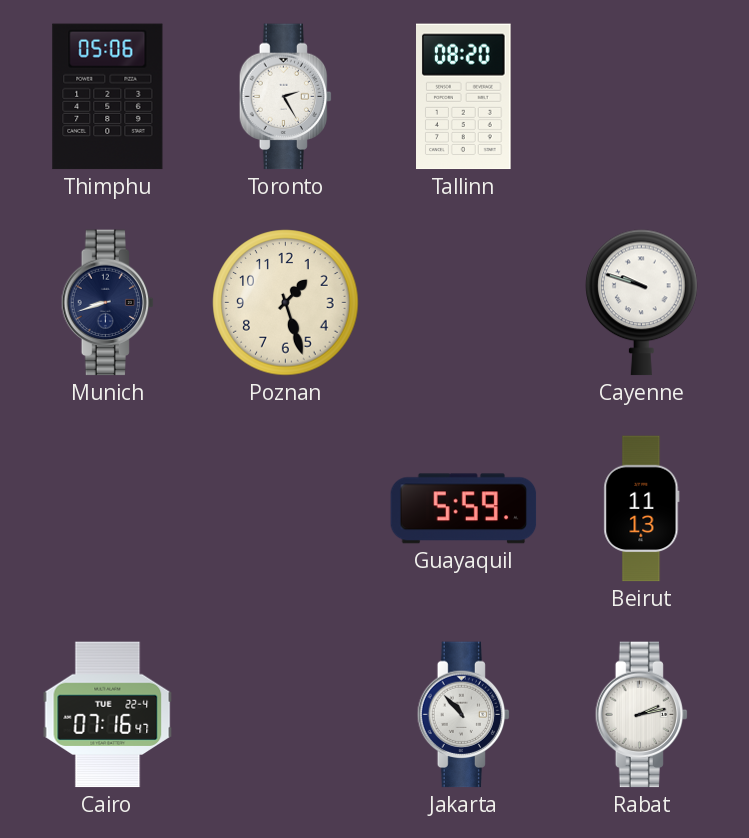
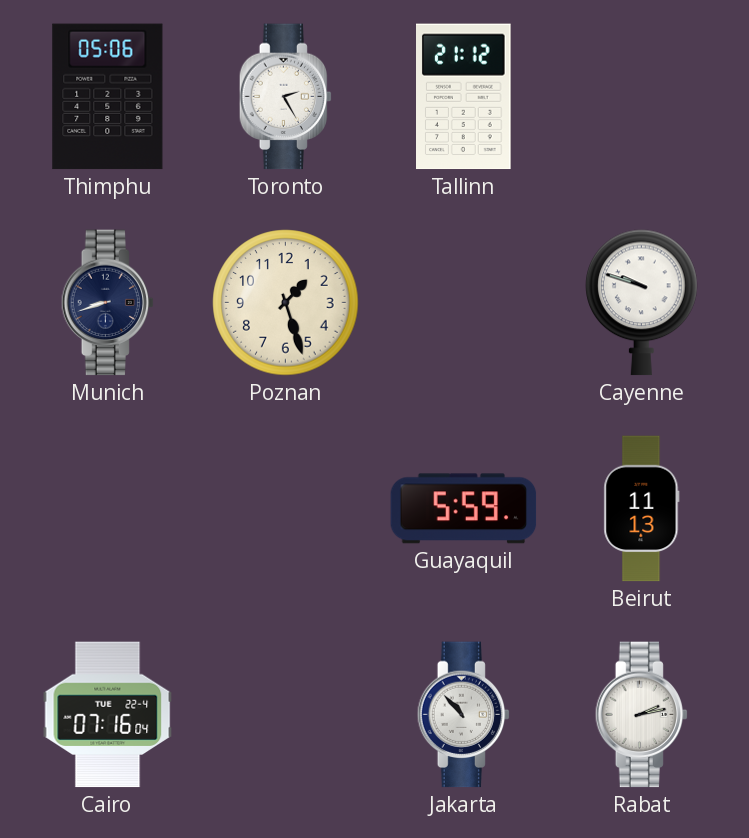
Tallinn: 08:20 -> 21:12
Cairo: 07:16:47 -> 07:16:04
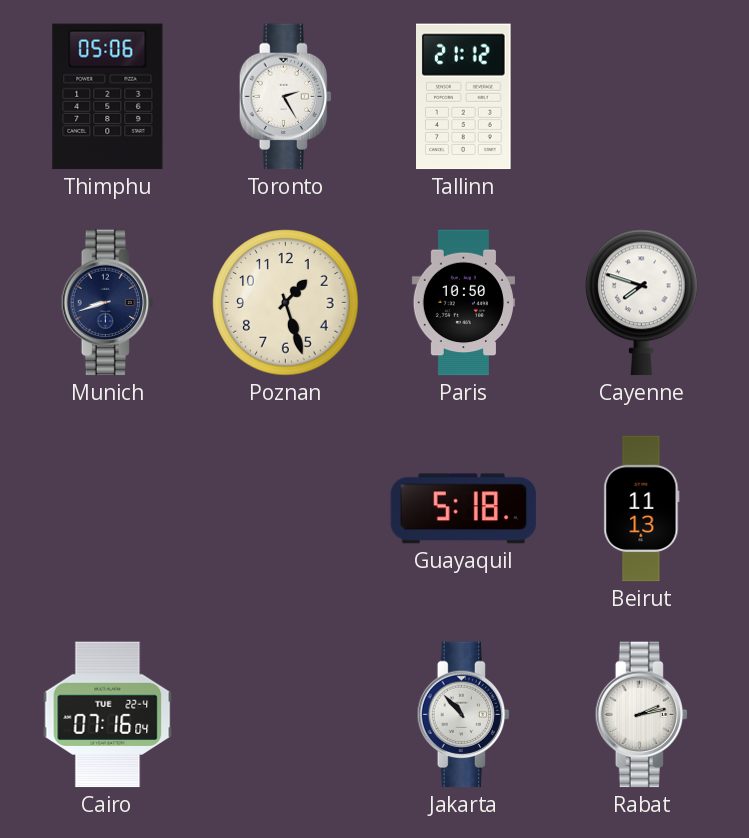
Paris: none -> 10:50
Cayenne: 9:48 -> 7:48
Guayaquil: 5:59 -> 5:18
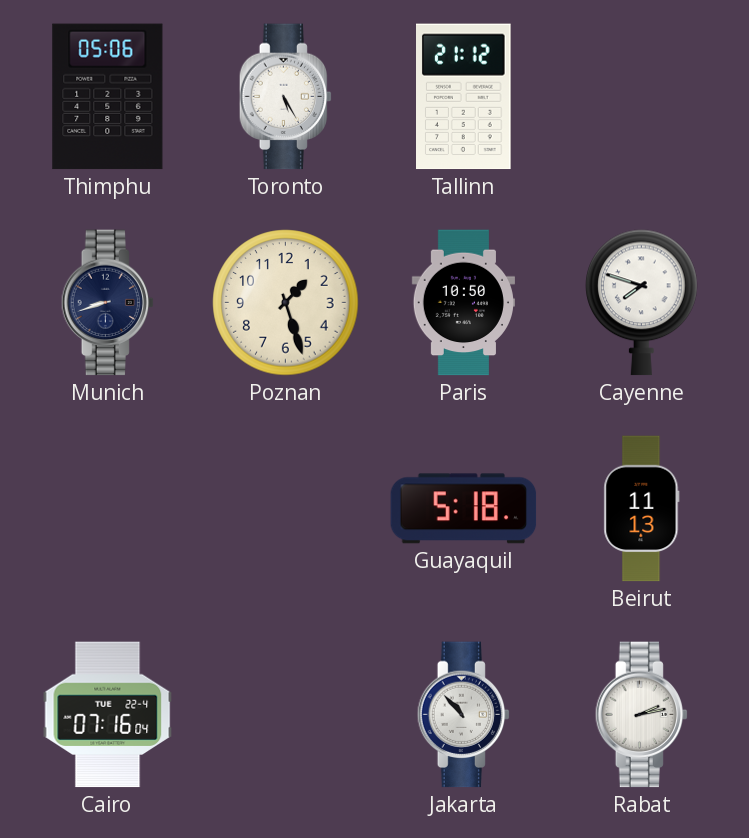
Toronto: 2:25 -> 5:25
